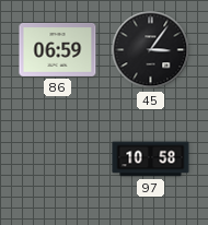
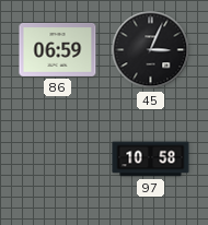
45: 3:06 -> 3:04
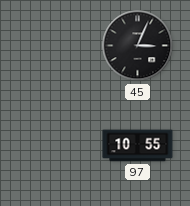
86: 06:59 -> none
97: 10:58 -> 10:55
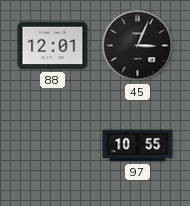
88: none -> 12:01
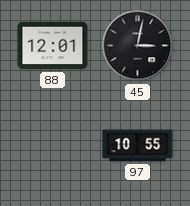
45: 3:04 -> 3:02
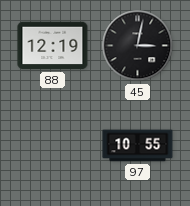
88: 12:01 -> 12:19
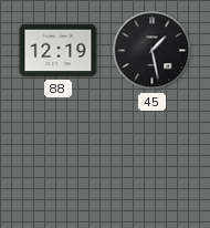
45: 3:02 -> 1:28
97: 10:55 -> none
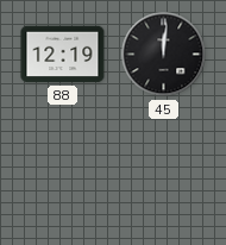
45: 1:28 -> 12:01
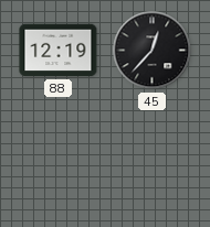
45: 12:01 -> 12:37
